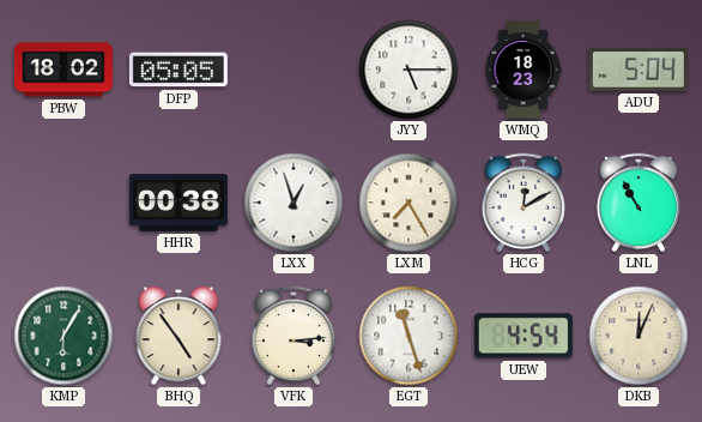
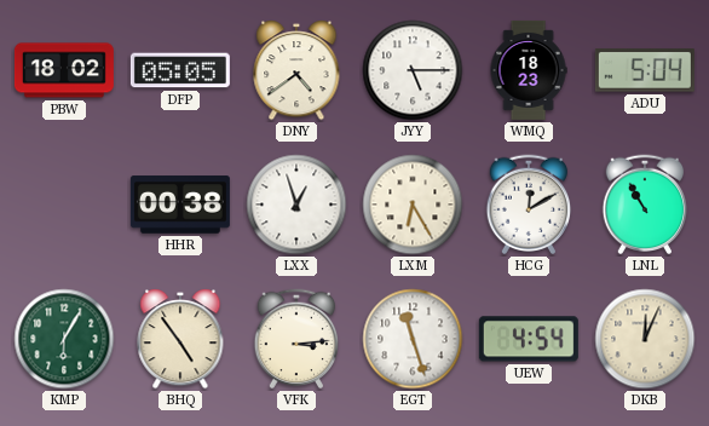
DNY: none -> 4:39
LXM: 7:25 -> 6:25
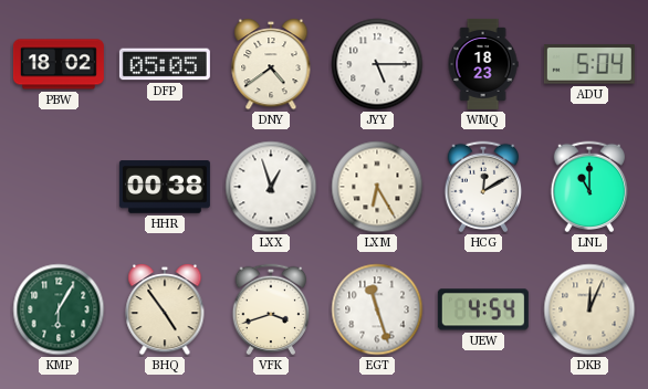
LNL: 10:55 -> 11:00
VFK: 3:14 -> 3:42
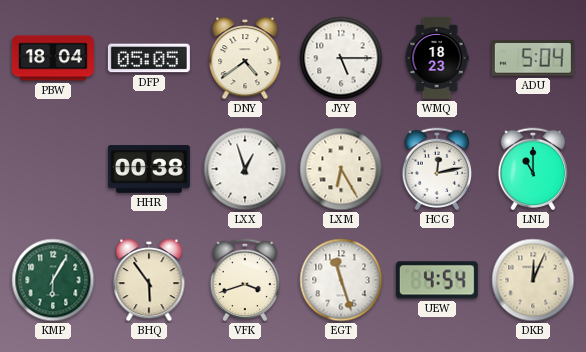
PBW: 18:02 -> 18:04
HCG: 12:10 -> 12:13
BHQ: 4:54 -> 5:54
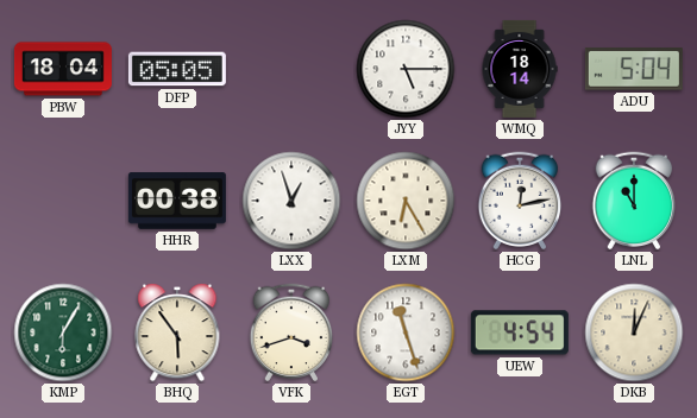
DNY: 4:39 -> none
WMQ: 18:23 -> 18:14
